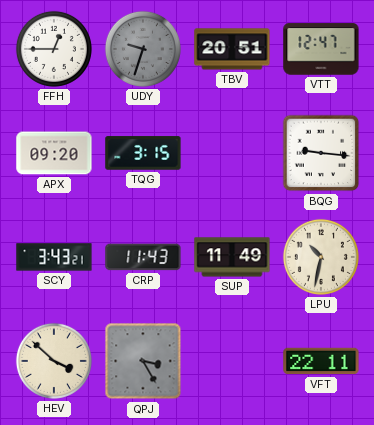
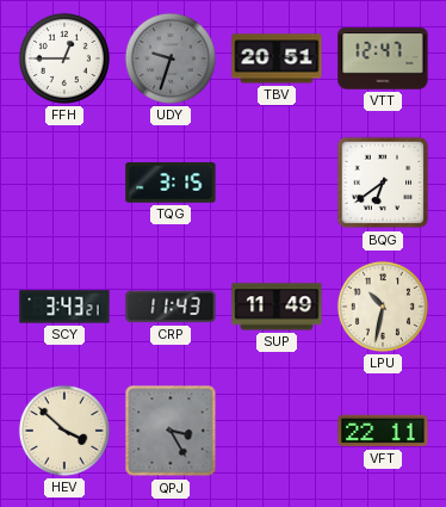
APX: 09:20 -> none
BQG: 9:16 -> 6:39
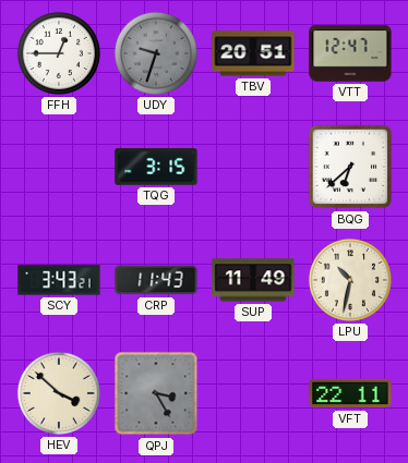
BQG: 6:39 -> 6:38
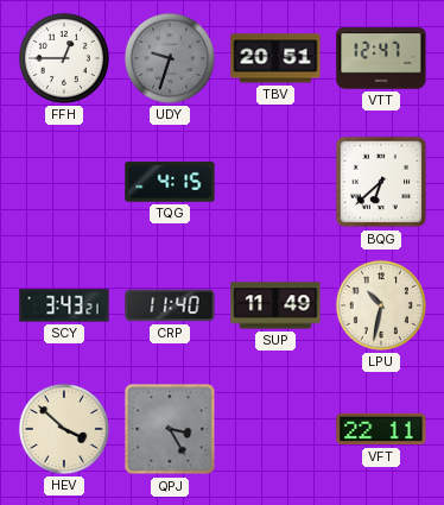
TQG: 3:15 -> 4:15
CRP: 11:43 -> 11:40
